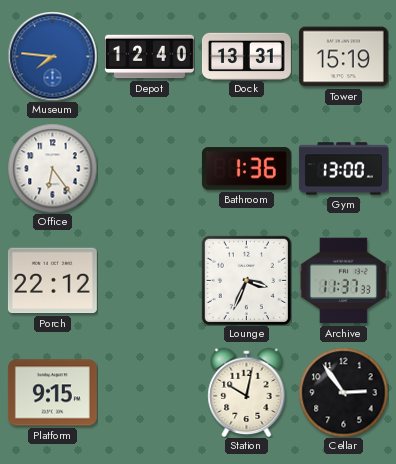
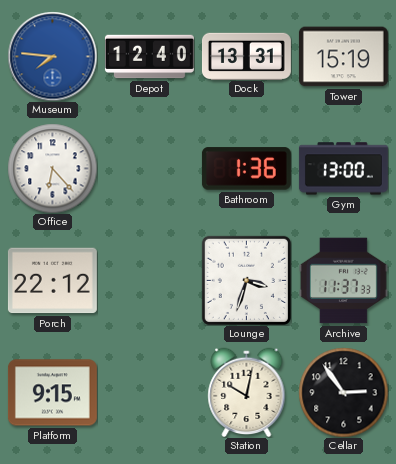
Office: 6:24 -> 6:23
Lounge: 3:34 -> 3:33
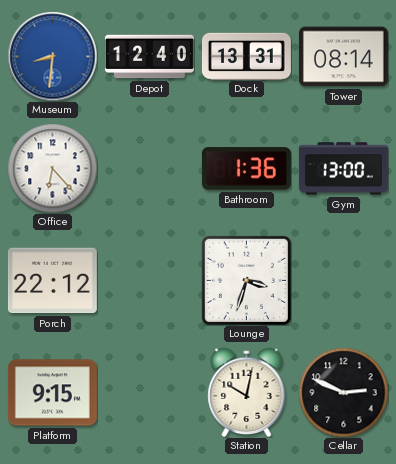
Museum: 7:46 -> 8:31
Tower: 15:19 -> 08:14
Archive: 11:37 -> none
Cellar: 2:54 -> 2:49
